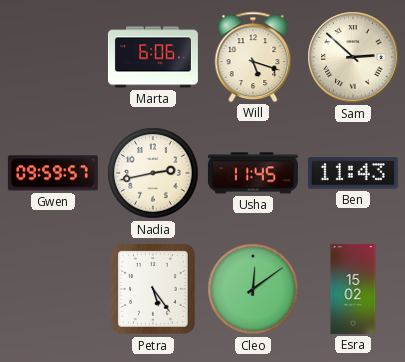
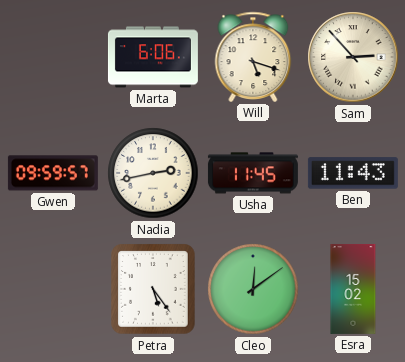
Sam: 2:52 -> 2:53
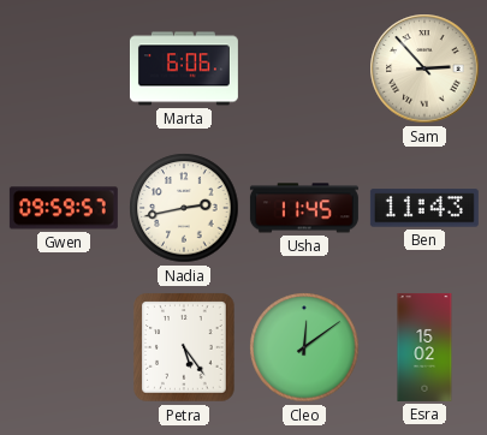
Will: 5:18 -> none
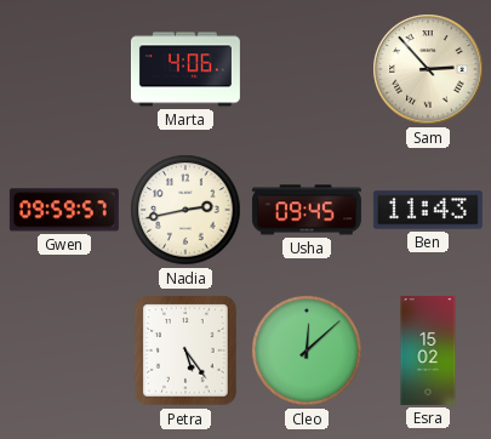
Marta: 6:06 -> 4:06
Usha: 11:45 -> 09:45
Cleo: 12:09 -> 12:08
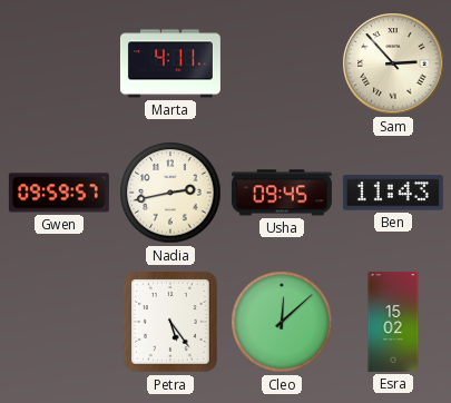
Marta: 4:06 -> 4:11
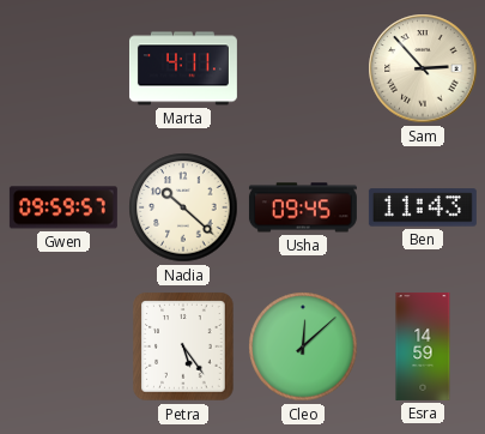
Nadia: 2:43 -> 10:22
Esra: 15:02 -> 14:59
